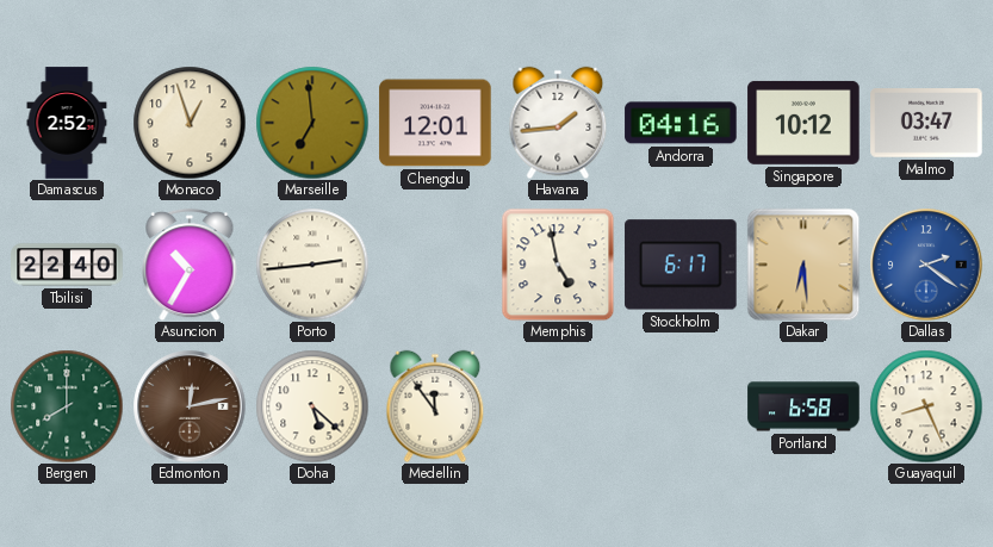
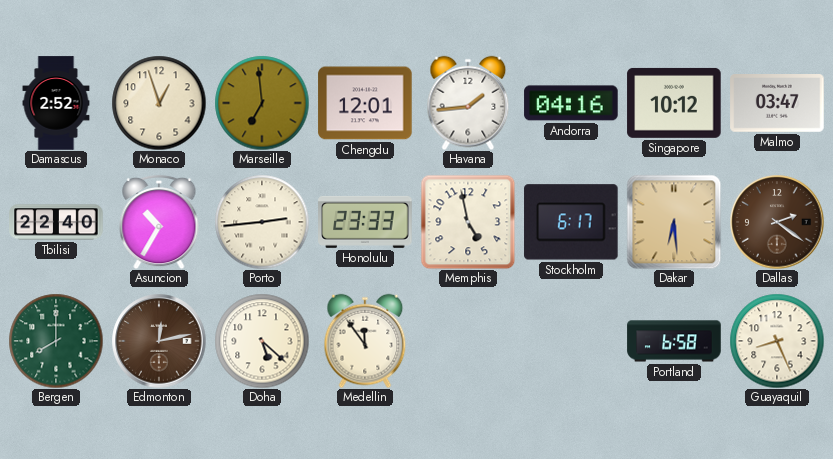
Honolulu: none -> 23:33
Dallas dial: blue -> brown
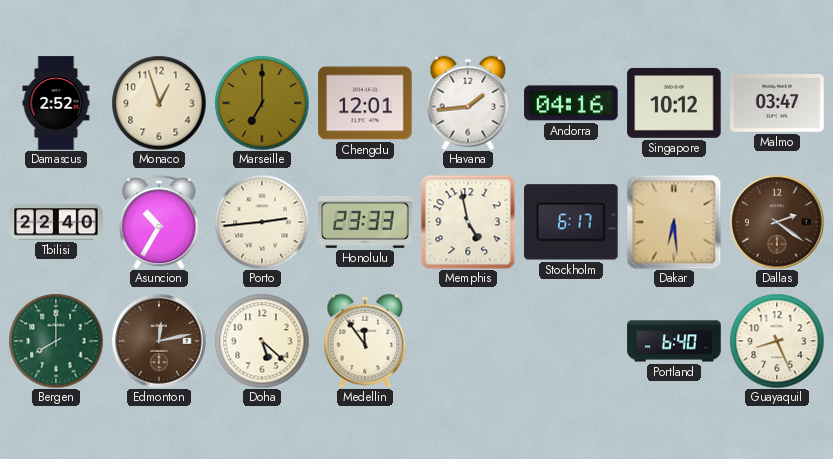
Marseille: 6:59 -> 7:00
Portland: 6:58 -> 6:40
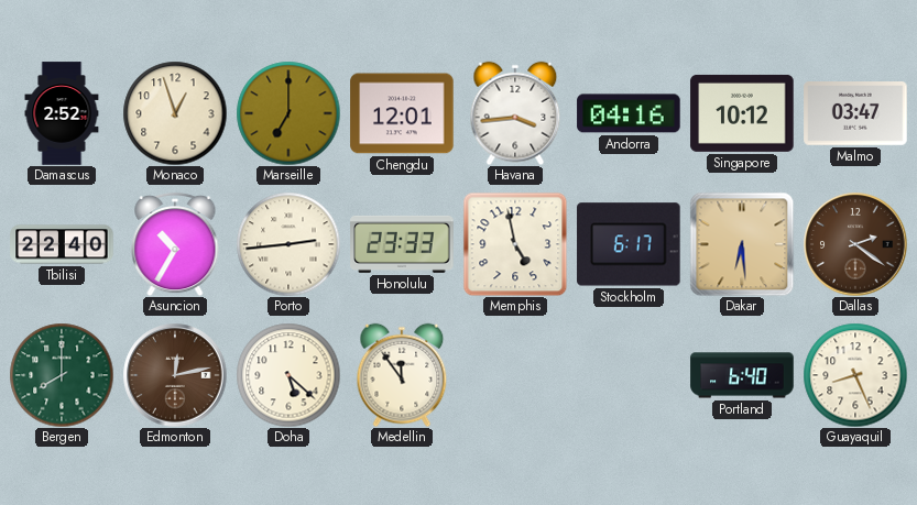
Havana: 1:44 -> 3:44
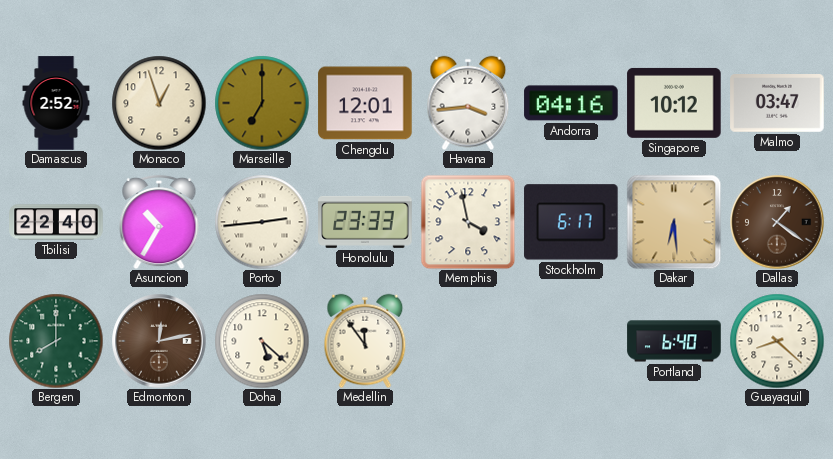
Memphis: 4:58 -> 3:58
Dallas: 2:21 -> 1:21
Guayaquil: 8:26 -> 8:22
